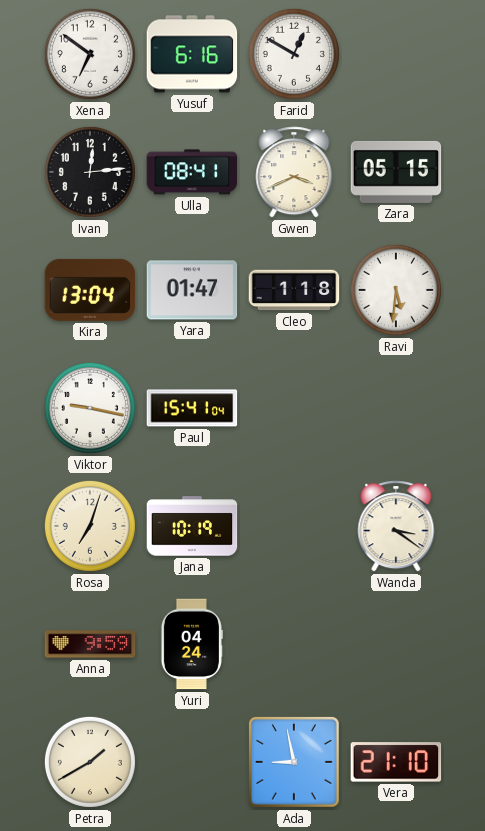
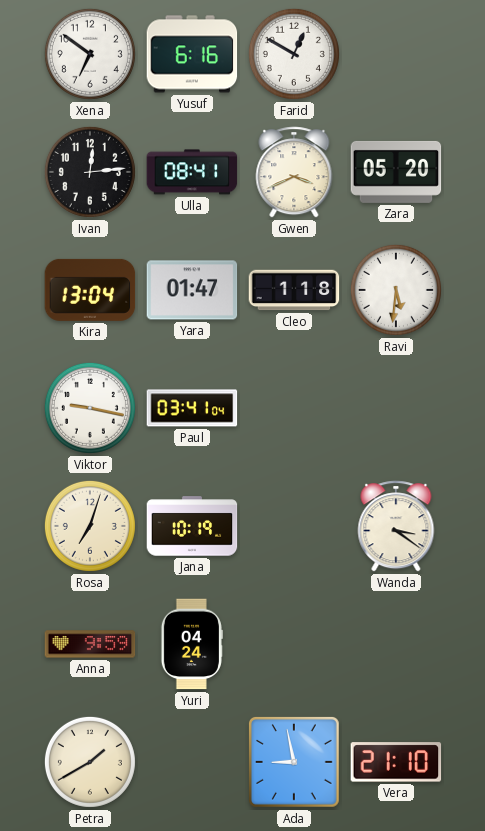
Zara: 05:15 -> 05:20
Paul: 15:41 -> 03:41
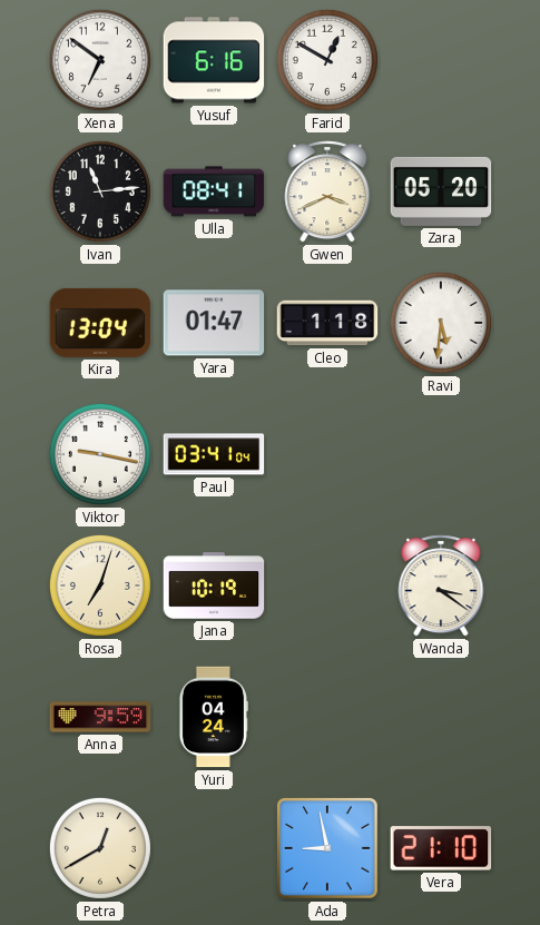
Ivan: 12:14 -> 11:14
Petra: 1:40 -> 12:40
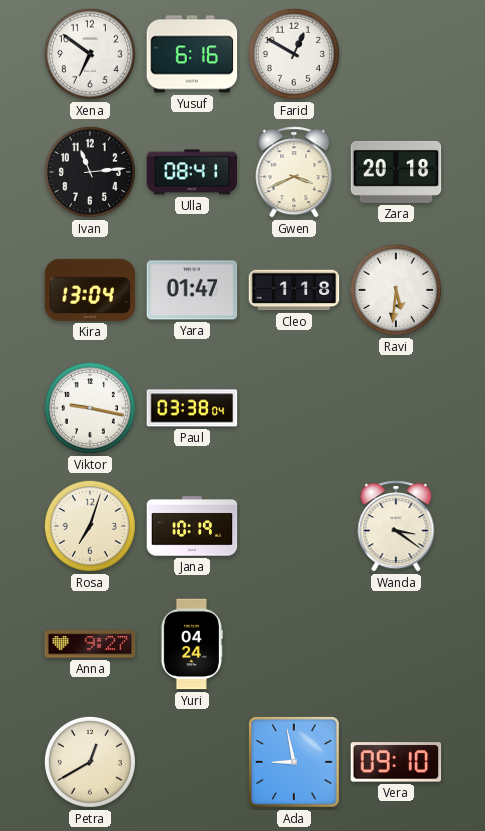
Zara: 05:20 -> 20:18
Paul: 03:41 -> 03:38
Anna: 9:59 -> 9:27
Vera: 21:10 -> 09:10
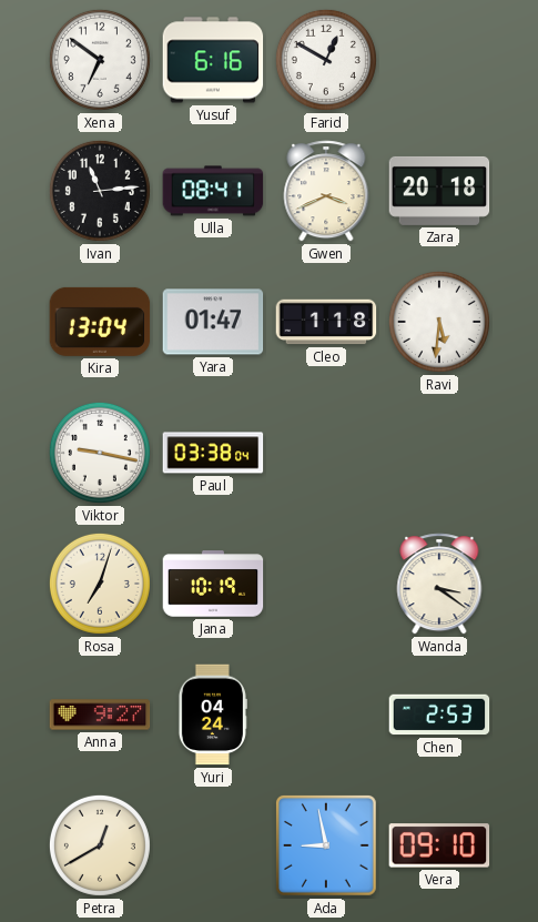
Chen: none -> 2:53
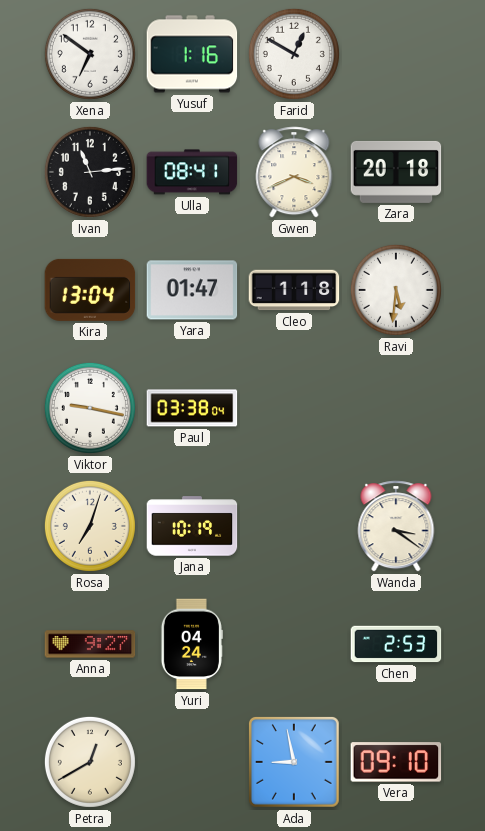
Yusuf: 6:16 -> 1:16
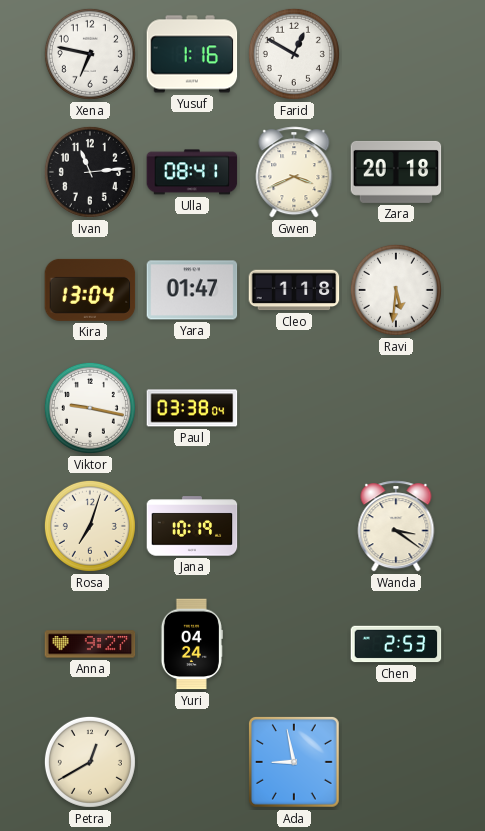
Xena: 6:51 -> 6:47
Vera: 09:10 -> none
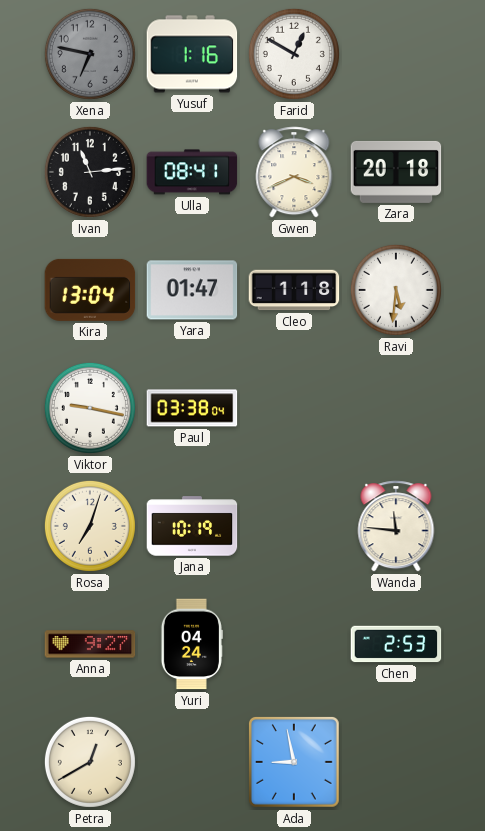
Xena dial: white -> grey
Wanda: 3:21 -> 11:46
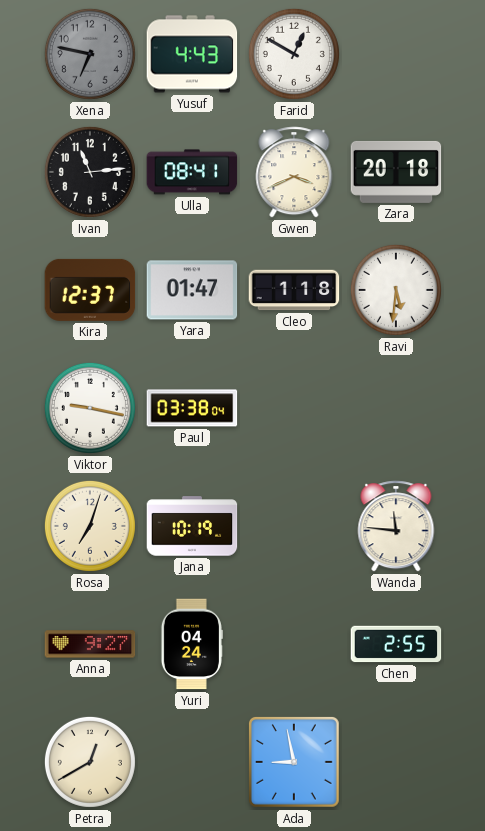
Yusuf: 1:16 -> 4:43
Kira: 13:04 -> 12:37
Chen: 2:53 -> 2:55
